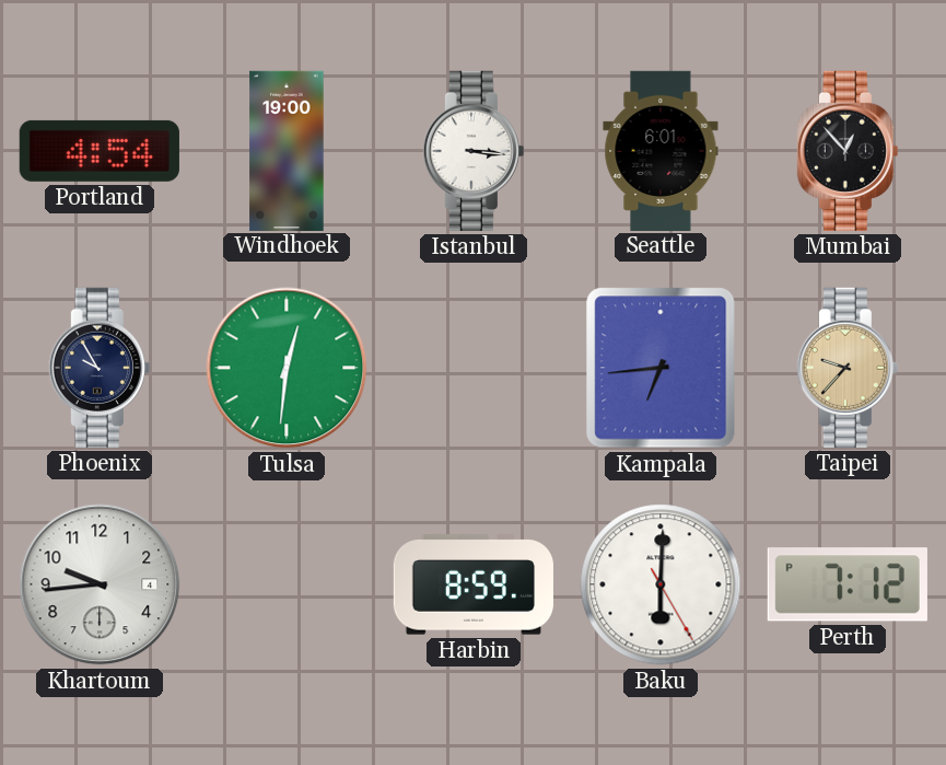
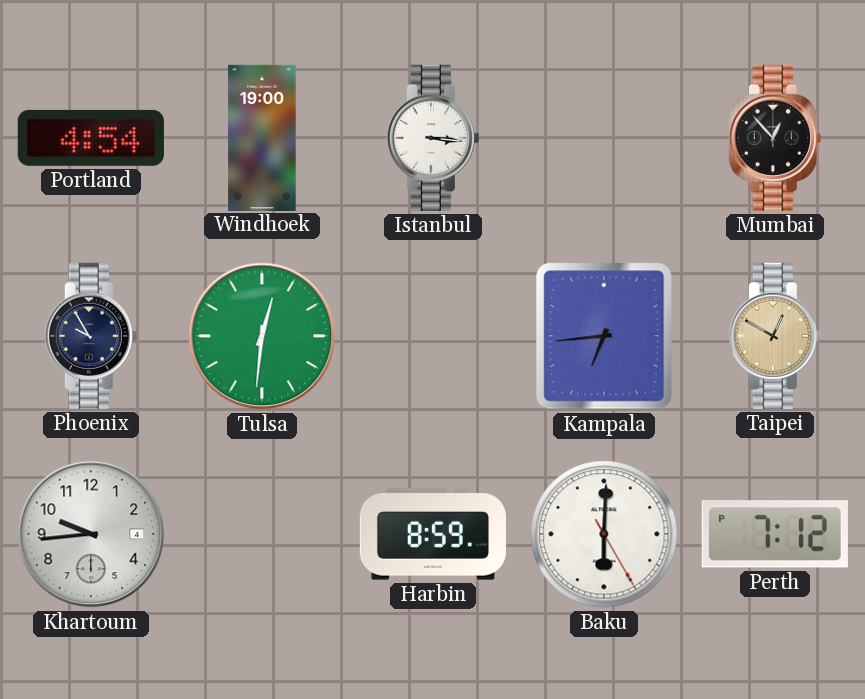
Seattle: 6:01 -> none
Taipei: 9:37 -> 12:50
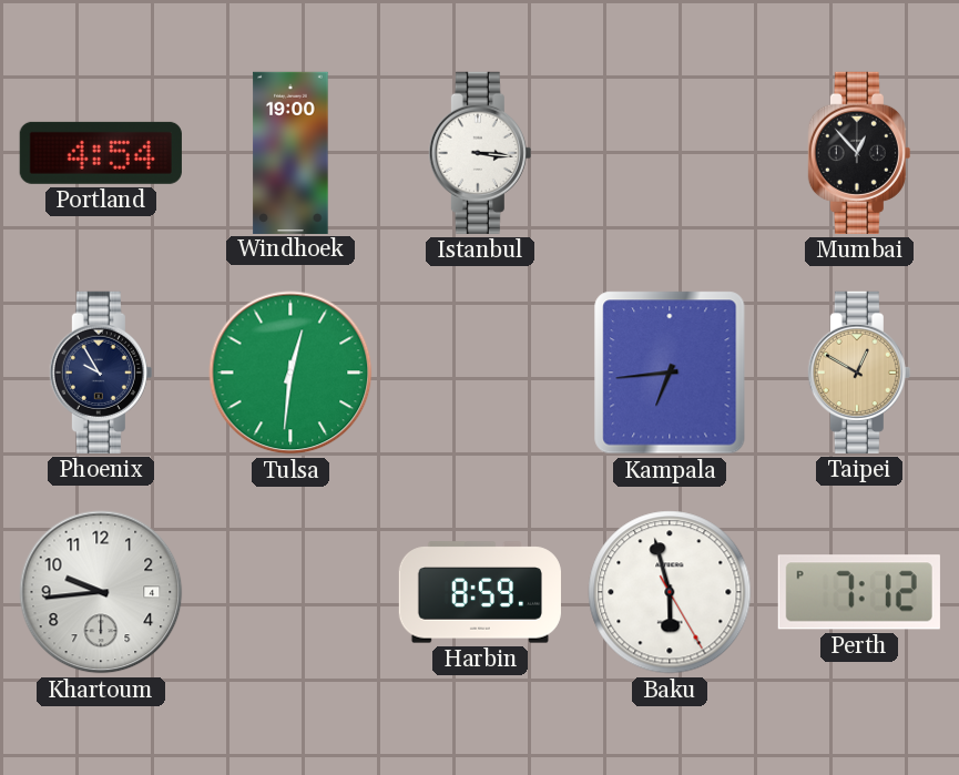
Baku: 6:00 -> 5:57
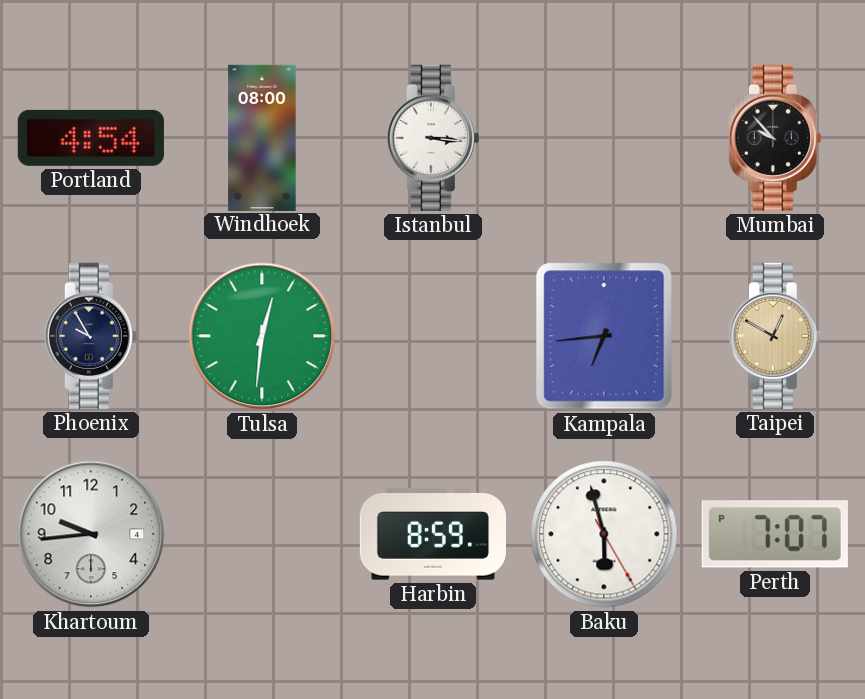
Windhoek: 19:00 -> 08:00
Mumbai: 12:53 -> 9:53
Perth: 7:12 -> 7:07
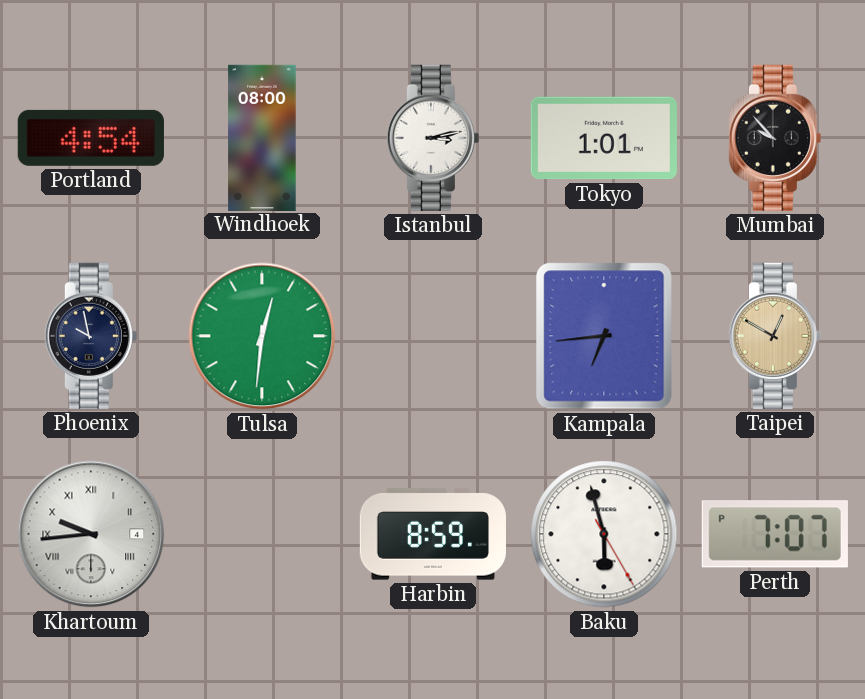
Istanbul: 3:16 -> 3:13
Tokyo: none -> 1:01
Phoenix: 9:55 -> 9:58
Khartoum numerals: Arabic -> Roman
